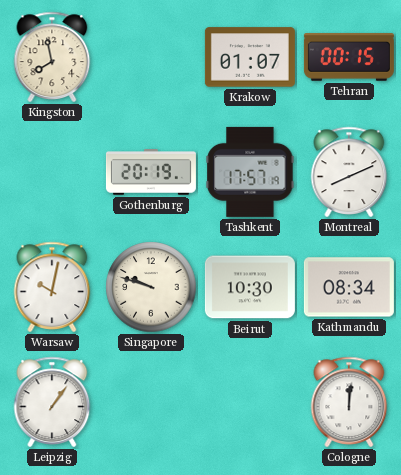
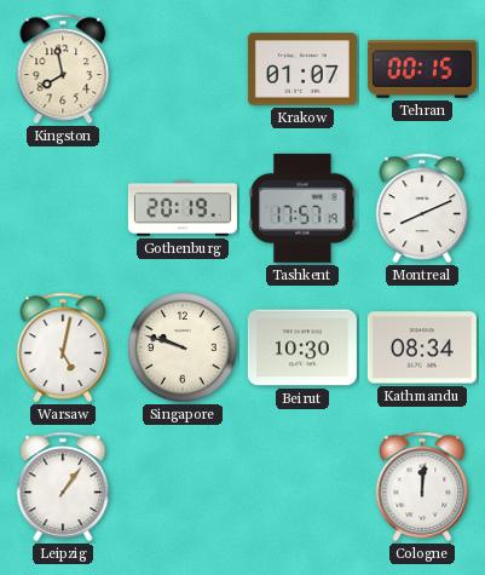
Warsaw: 10:02 -> 5:02
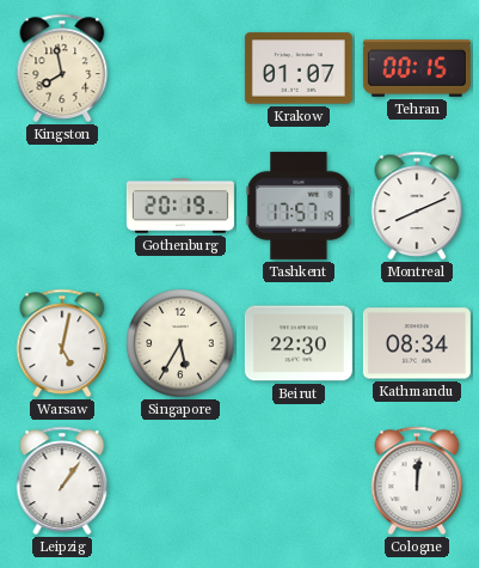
Singapore: 9:48 -> 5:35
Beirut: 10:30 -> 22:30
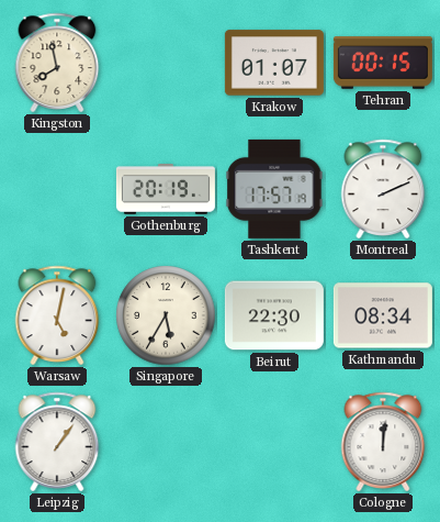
Montreal: 8:11 -> 2:11
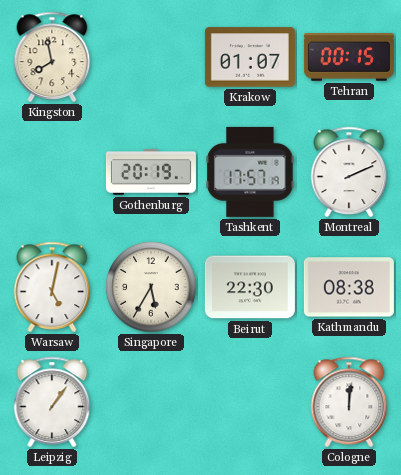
Kathmandu: 08:34 -> 08:38
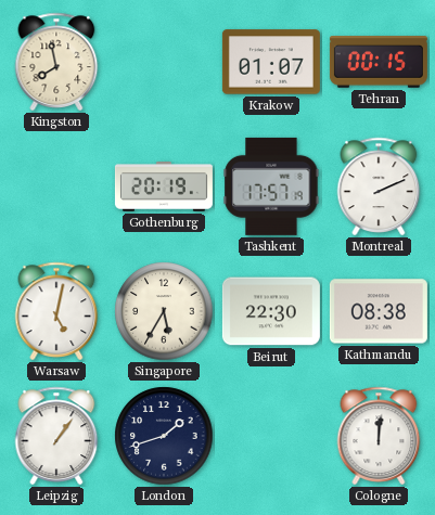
London: none -> 1:42
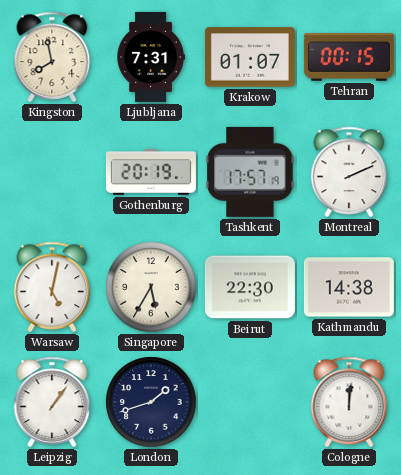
Ljubljana: none -> 7:31
Kathmandu: 08:38 -> 14:38
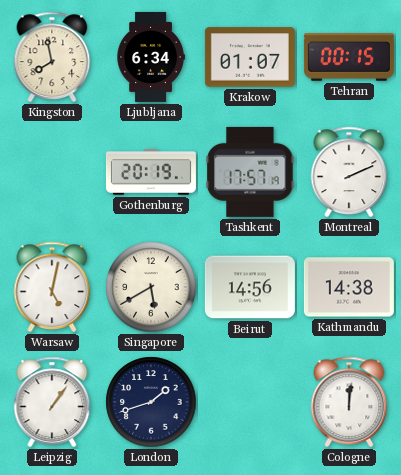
Ljubljana: 7:31 -> 6:34
Singapore: 5:35 -> 5:40
Beirut: 22:30 -> 14:56
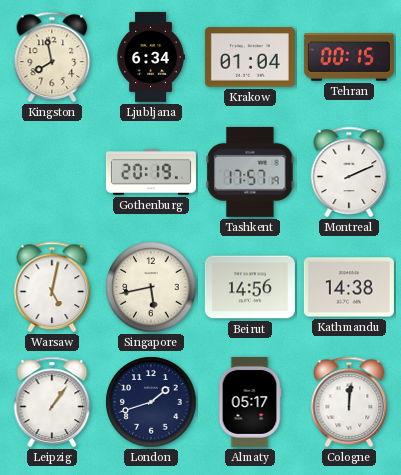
Krakow: 01:07 -> 01:04
Singapore: 5:40 -> 5:43
Almaty: none -> 05:17
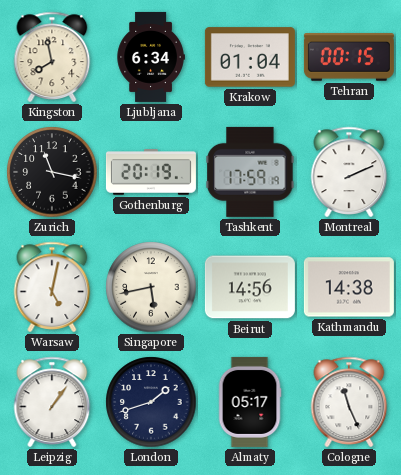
Zurich: none -> 11:17
Tashkent: 17:57 -> 17:59
Cologne: 12:01 -> 11:26
